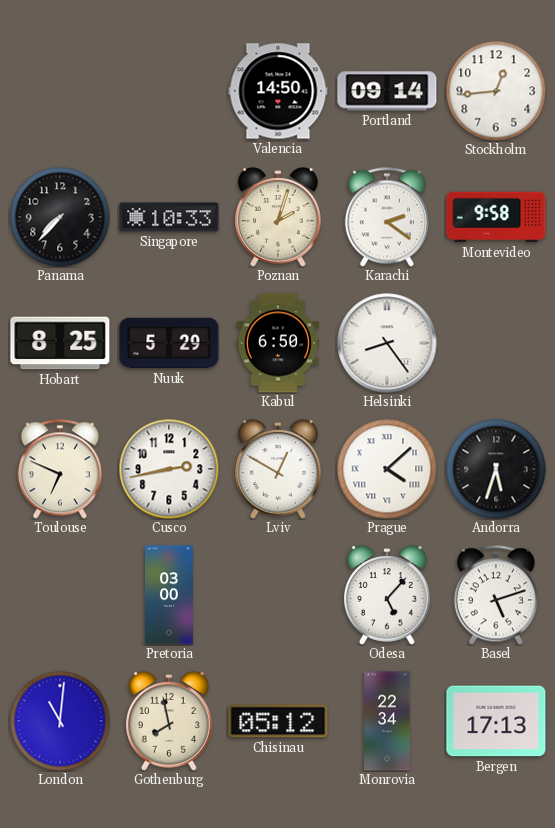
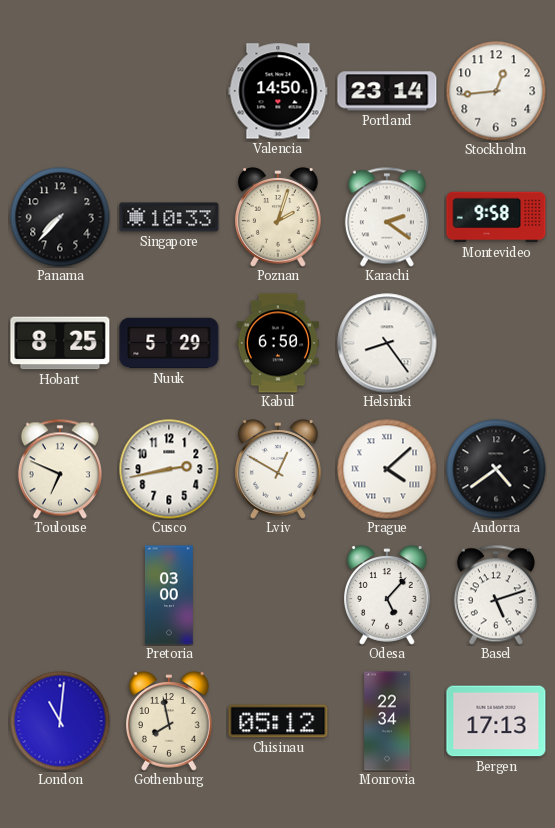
Portland: 09:14 -> 23:14
Andorra: 5:33 -> 4:39
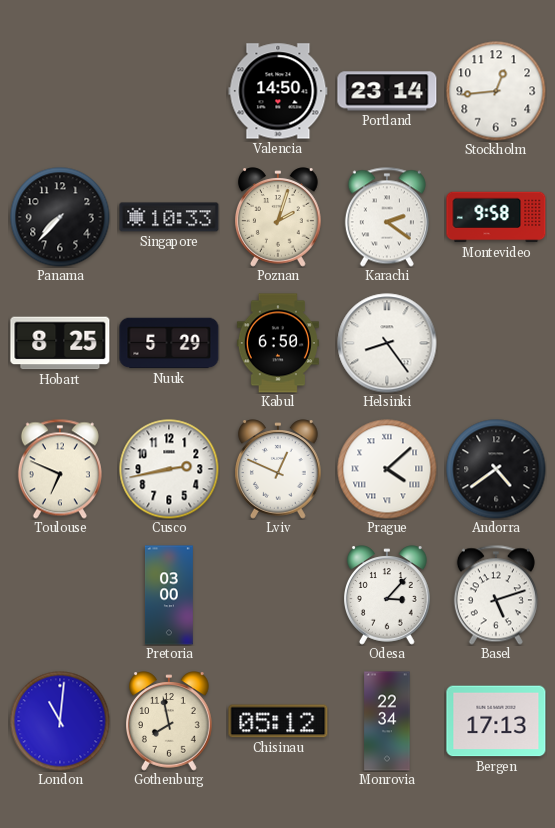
Lviv: 12:50 -> 12:49
Odesa: 5:07 -> 3:07
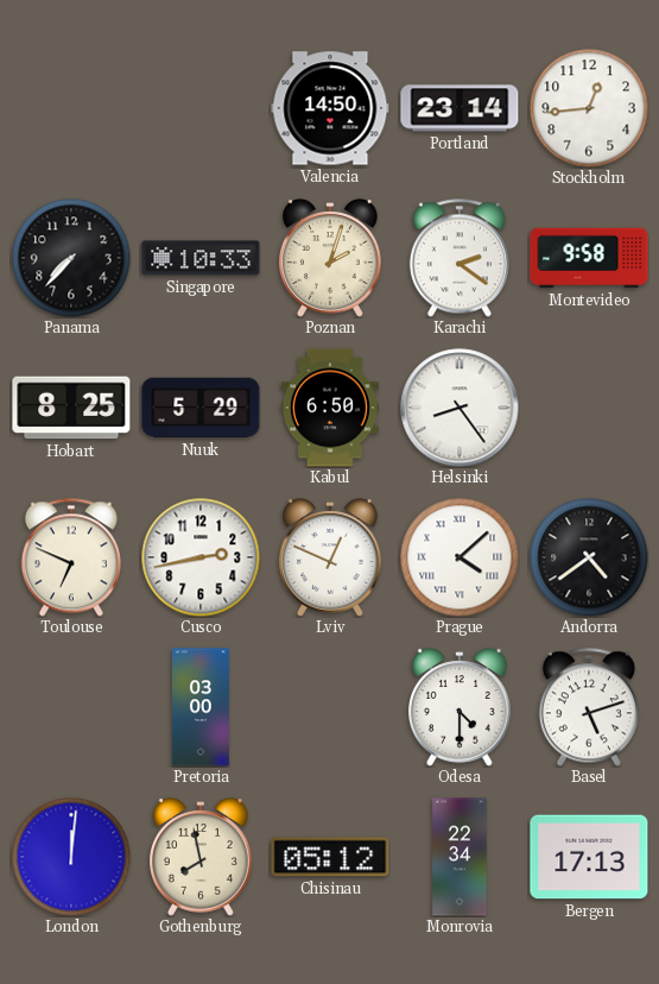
Odesa: 3:07 -> 4:30
London: 11:01 -> 12:01
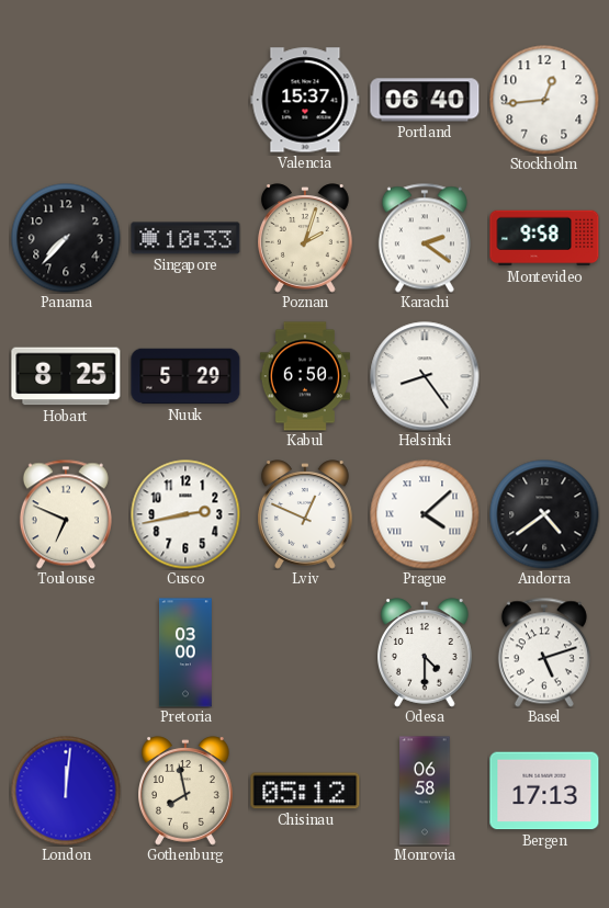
Valencia: 14:50 -> 15:37
Portland: 23:14 -> 06:40
Monrovia: 22:34 -> 06:58
